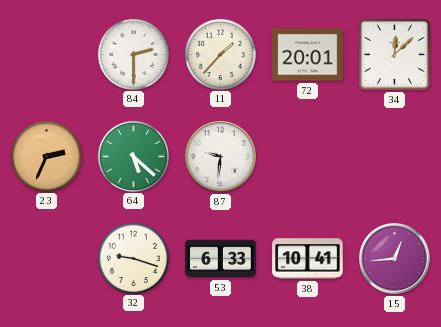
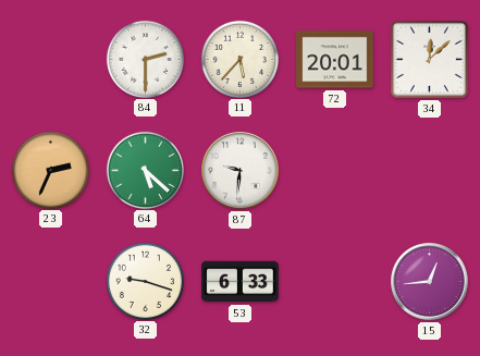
11: 1:37 -> 5:37
38: 10:41 -> none
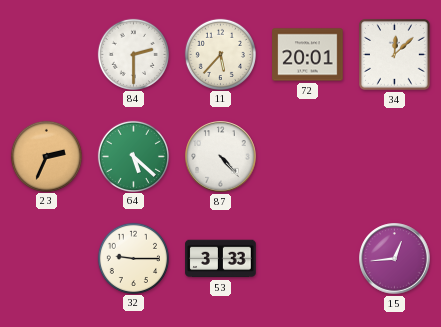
87: 9:31 -> 4:23
32: 9:18 -> 9:15
53: 6:33 -> 3:33
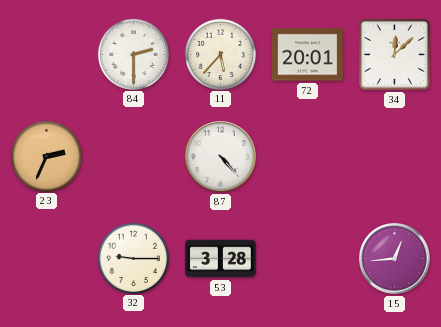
64: 5:22 -> none
53: 3:33 -> 3:28
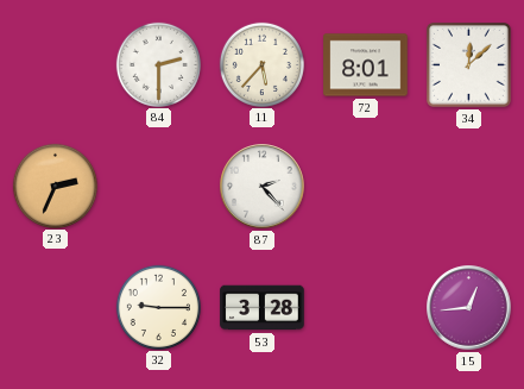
72: 20:01 -> 8:01
87: 4:23 -> 2:23
